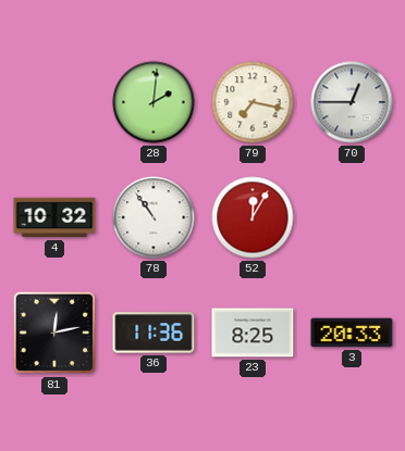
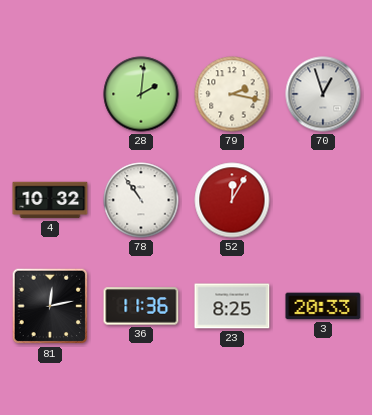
79: 7:17 -> 2:17
70: 12:45 -> 12:57
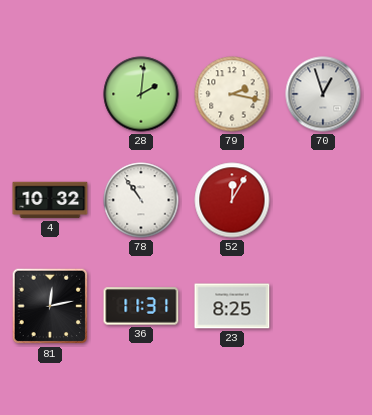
36: 11:36 -> 11:31
3: 20:33 -> none
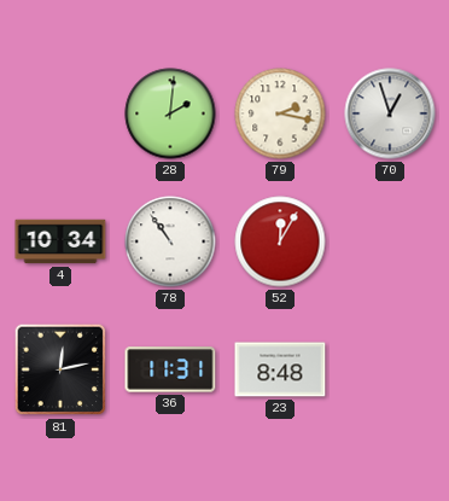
4: 10:32 -> 10:34
23: 8:25 -> 8:48
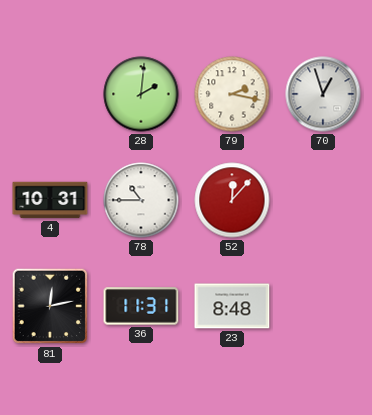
4: 10:34 -> 10:31
78: 10:54 -> 10:45
52: 12:05 -> 12:07
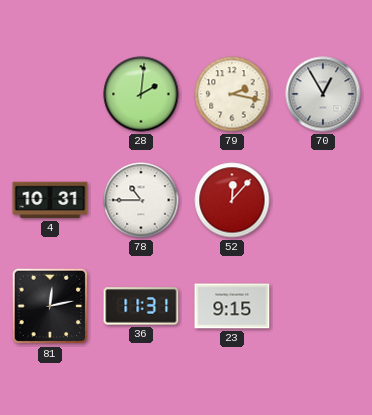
70: 12:57 -> 12:55
23: 8:48 -> 9:15
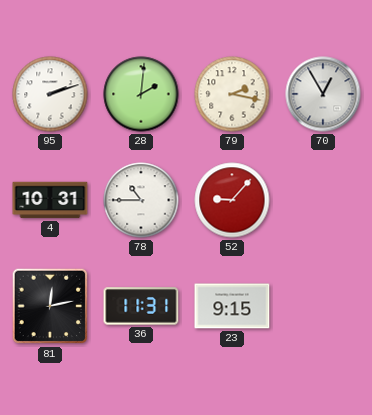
95: none -> 2:12
52: 12:07 -> 9:07
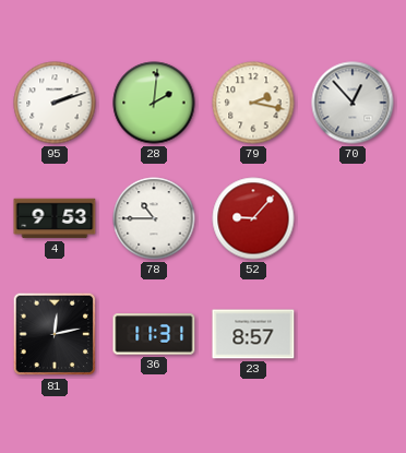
70: 12:55 -> 12:53
4: 10:31 -> 9:53
23: 9:15 -> 8:57
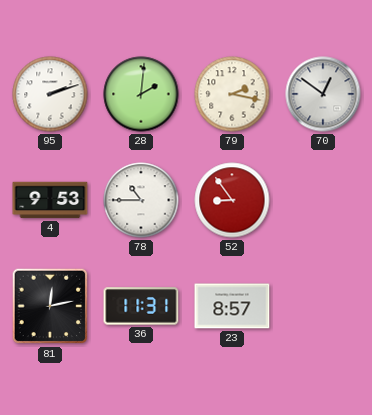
70: 12:53 -> 12:51
52: 9:07 -> 8:54
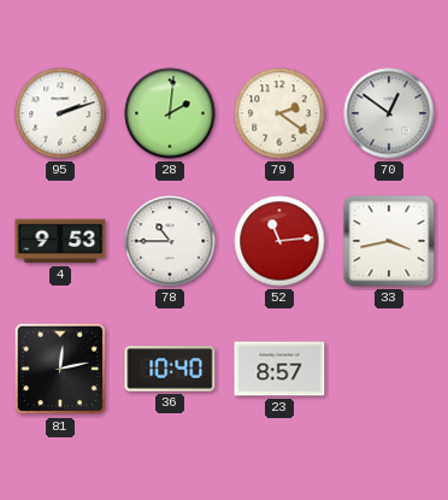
79: 2:17 -> 2:21
52: 8:54 -> 11:14
33: none -> 3:43
36: 11:31 -> 10:40
